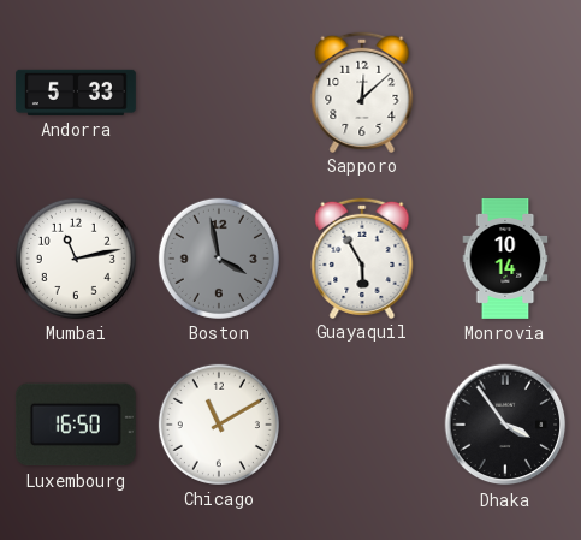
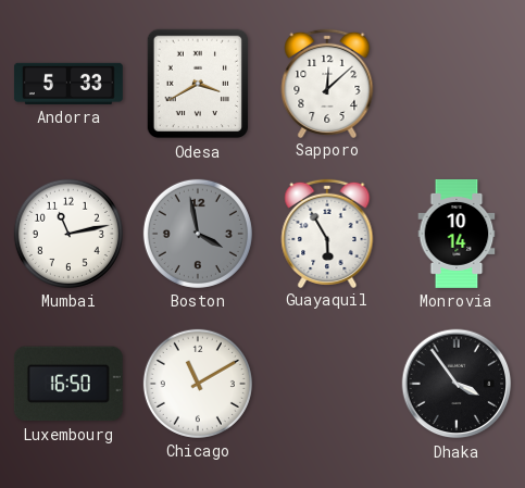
Odesa: none -> 3:40
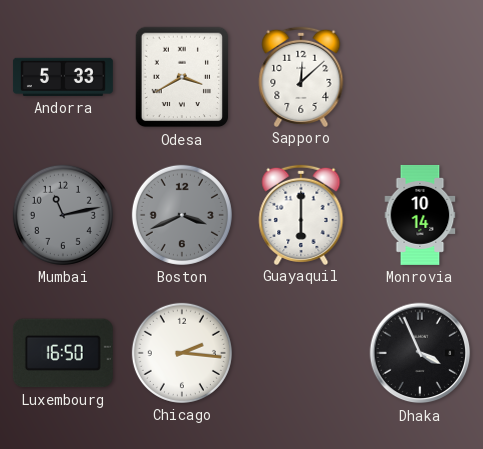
Mumbai dial: white -> grey
Boston: 3:58 -> 3:41
Guayaquil: 5:55 -> 6:00
Chicago: 11:10 -> 2:16
Dhaka: 3:54 -> 3:56
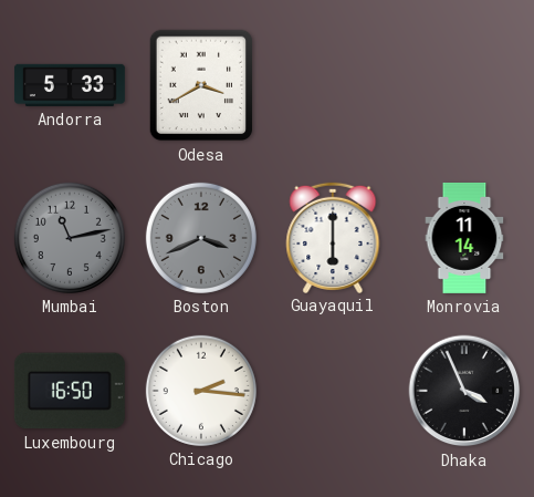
Sapporo: 12:08 -> none
Monrovia: 10:14 -> 11:14
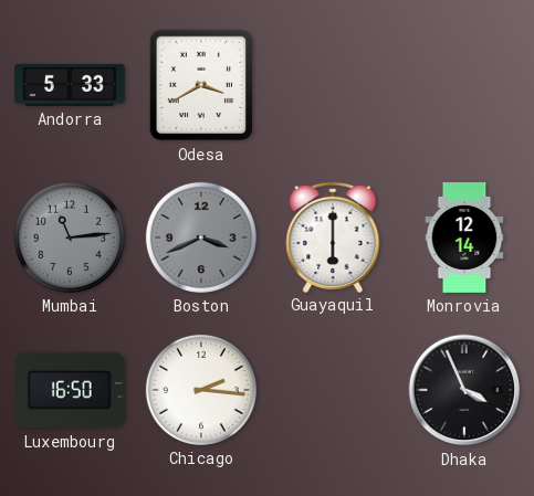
Mumbai: 11:13 -> 11:14
Monrovia: 11:14 -> 12:14
